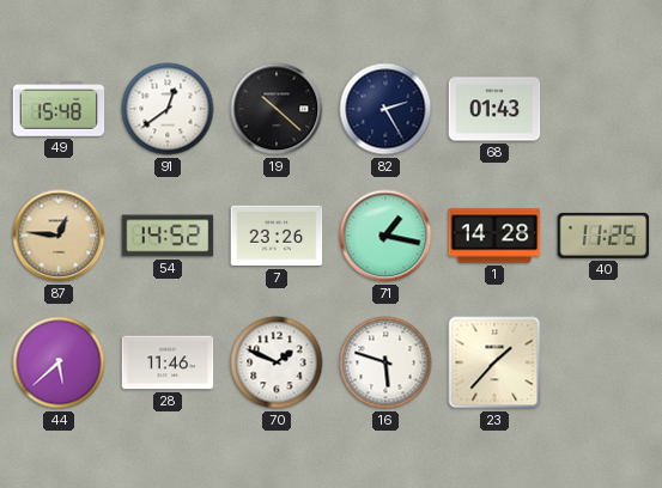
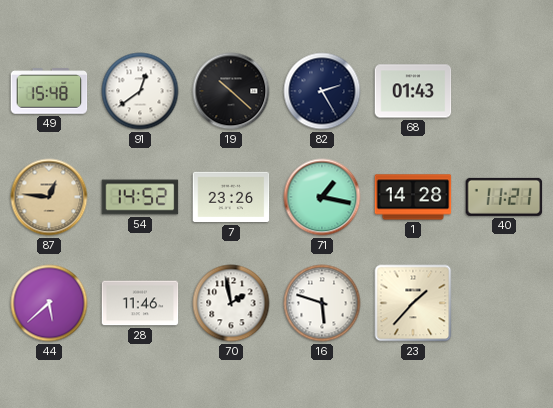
40: 11:25 -> 11:21
70: 1:49 -> 1:58
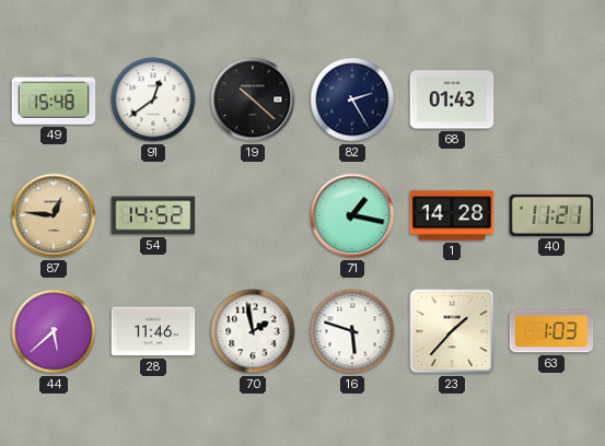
7: 23:26 -> none
63: none -> 1:03
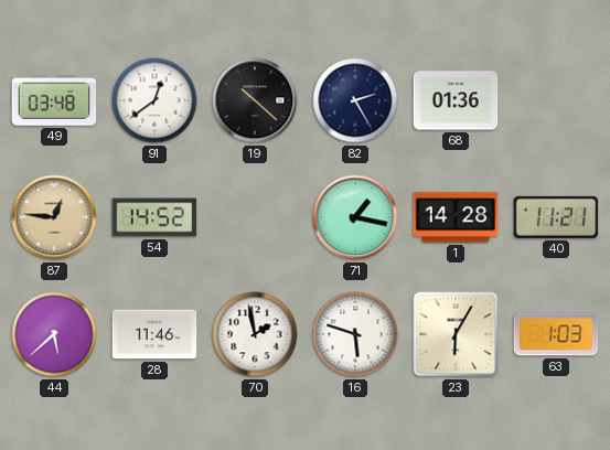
49: 15:48 -> 03:48
68: 01:43 -> 01:36
23: 1:37 -> 6:05
